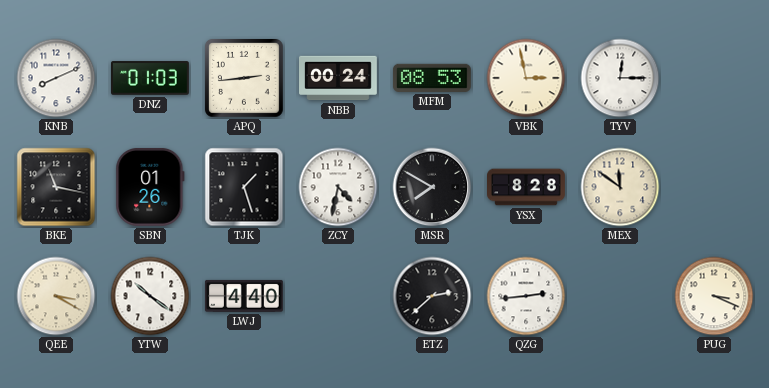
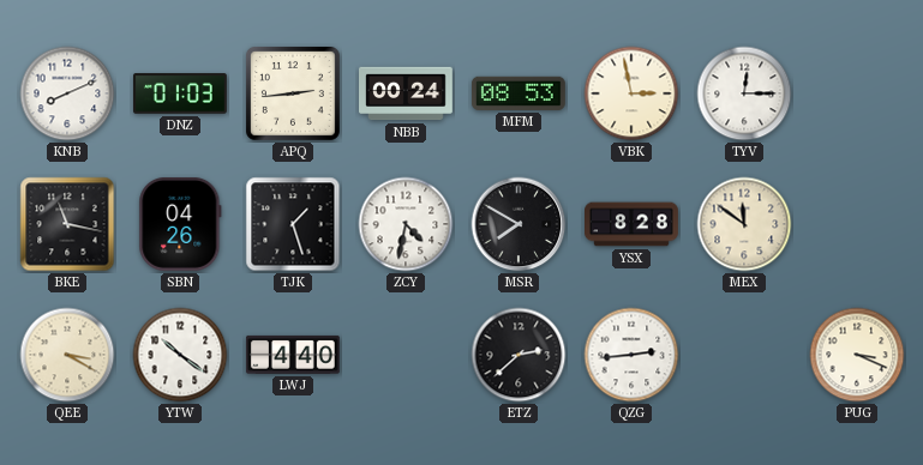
SBN: 01:26 -> 04:26
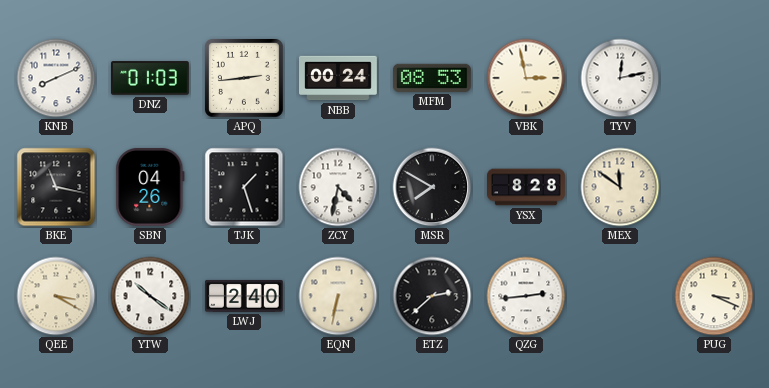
TYV: 12:15 -> 12:13
LWJ: 4:40 -> 2:40
EQN: none -> 6:32
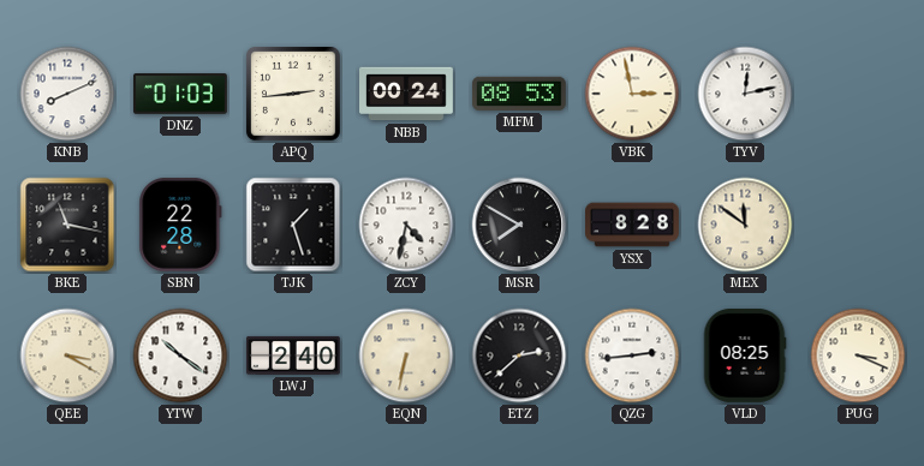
SBN: 04:26 -> 22:28
VLD: none -> 08:25
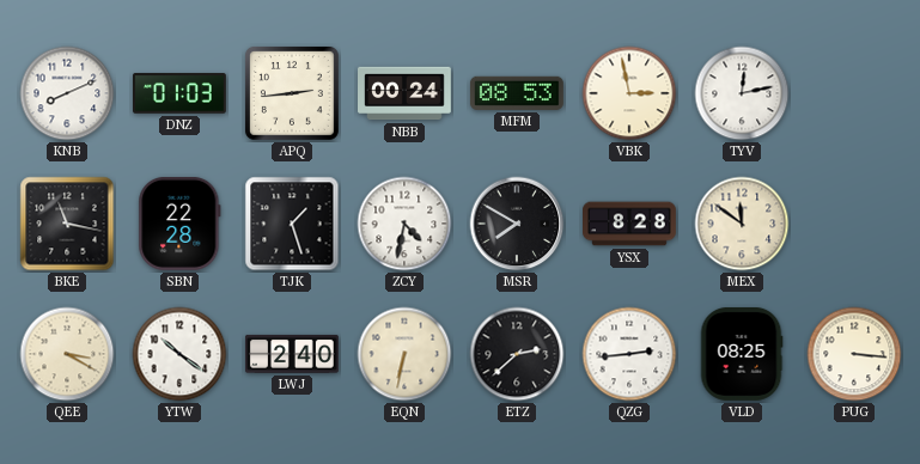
PUG: 3:19 -> 3:16
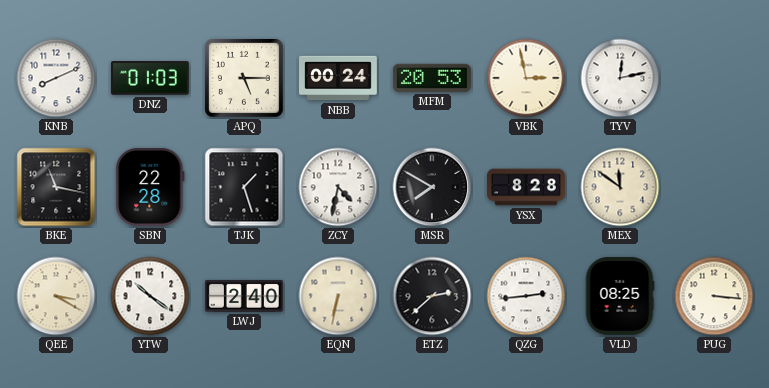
APQ: 2:44 -> 5:15
MFM: 08:53 -> 20:53
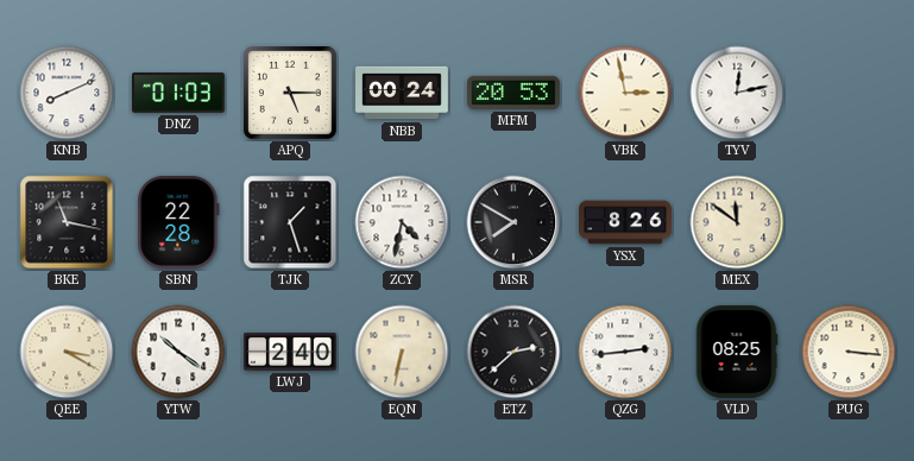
YSX: 8:28 -> 8:26
